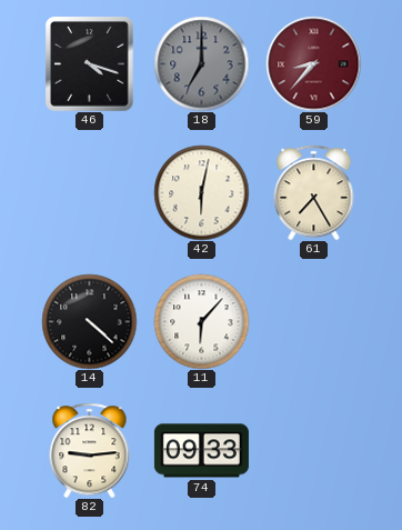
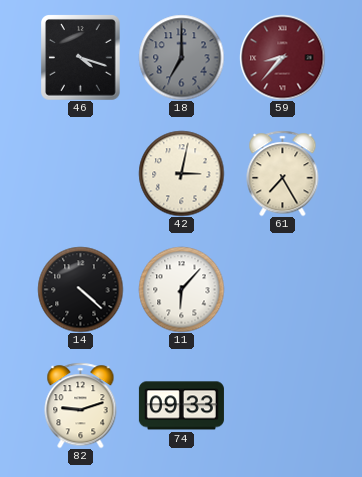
42: 6:02 -> 3:02
82: 9:14 -> 9:12
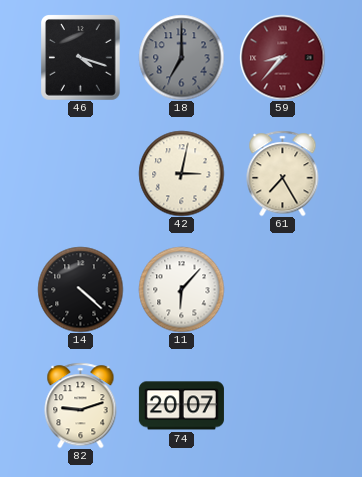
74: 09:33 -> 20:07
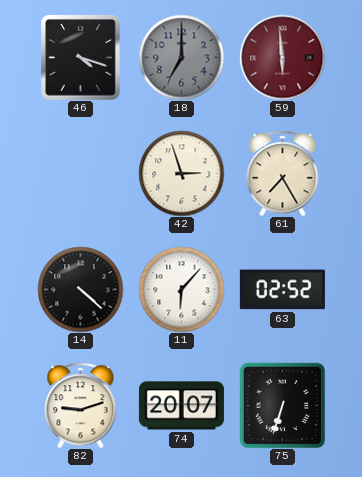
59: 8:37 -> 5:59
42: 3:02 -> 2:57
63: none -> 02:52
75: none -> 6:33
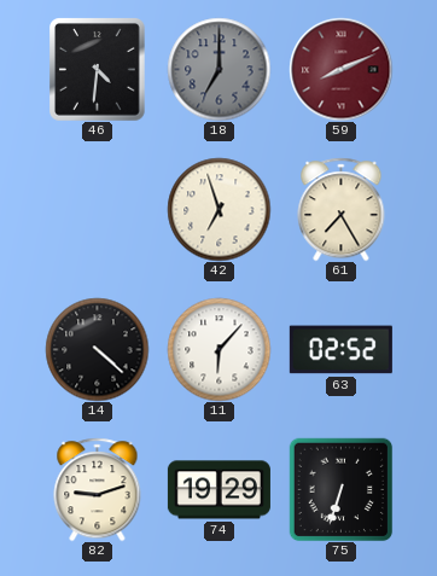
46: 4:18 -> 4:31
59: 5:59 -> 8:11
42: 2:57 -> 6:57
74: 20:07 -> 19:29
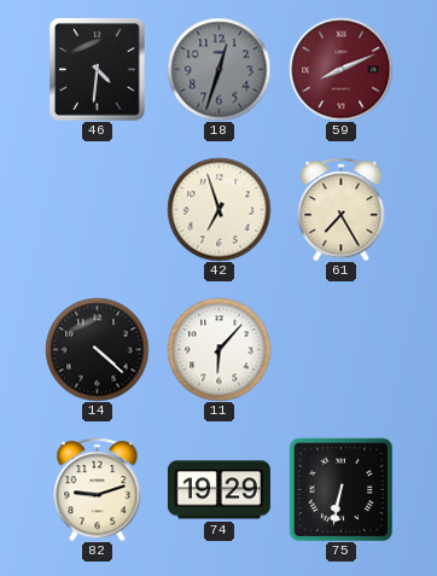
18: 7:00 -> 12:33
63: 02:52 -> none
75: 6:33 -> 6:32
